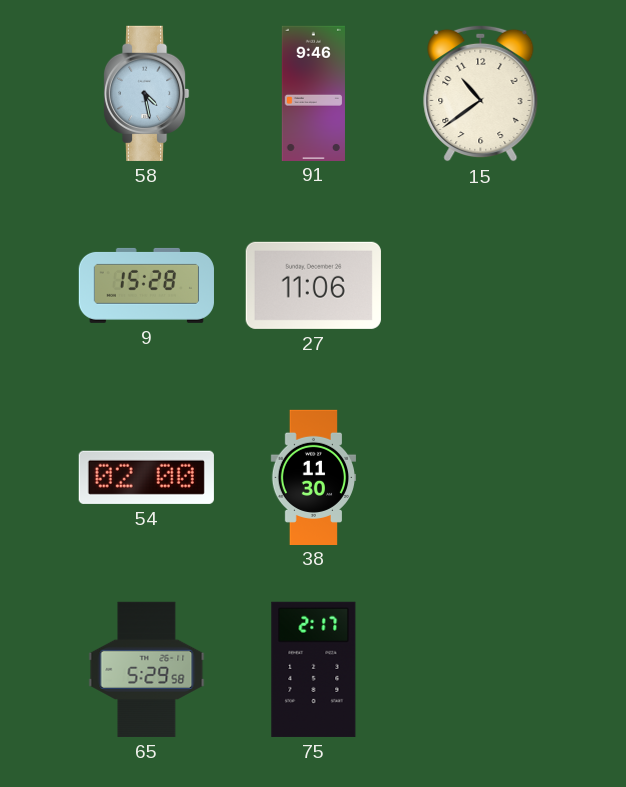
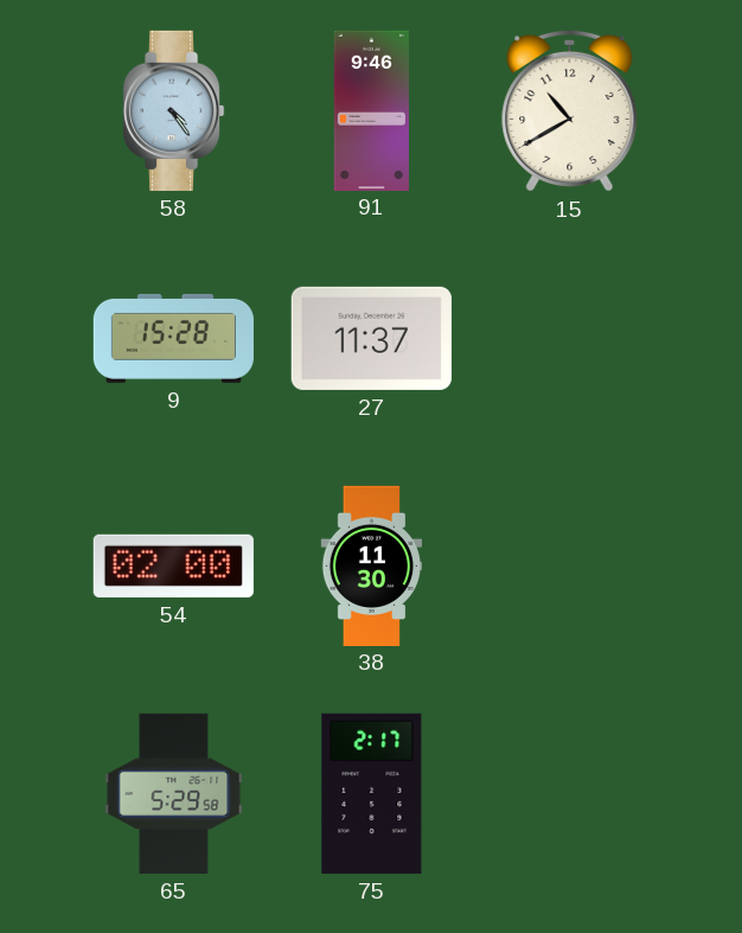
58: 4:28 -> 4:24
15: 10:39 -> 10:40
27: 11:06 -> 11:37
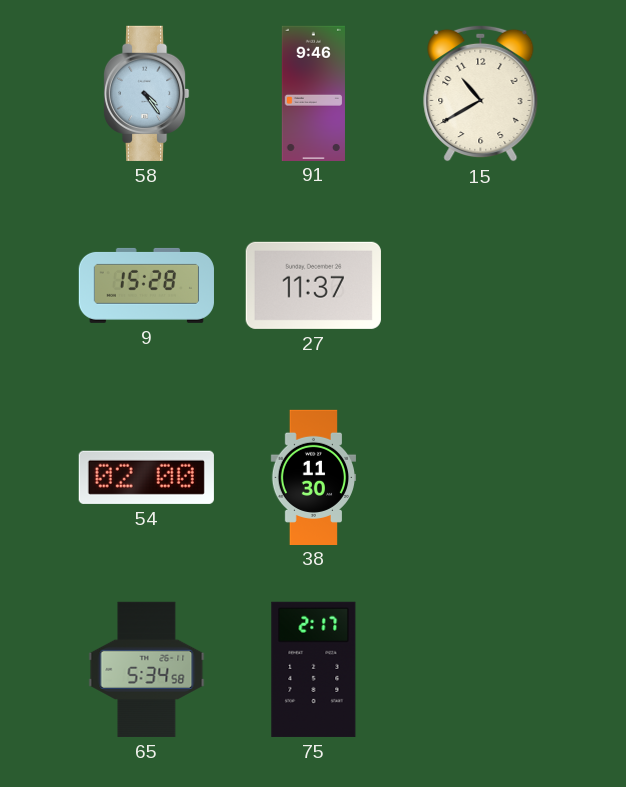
65: 5:29 -> 5:34
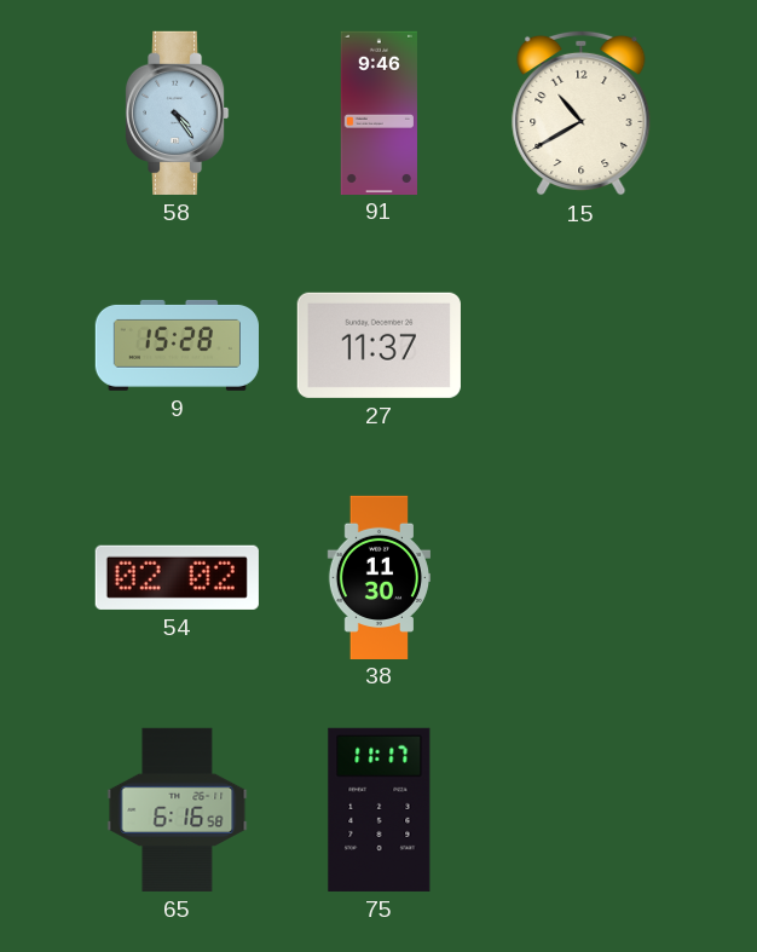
54: 02:00 -> 02:02
65: 5:34 -> 6:16
75: 2:17 -> 11:17
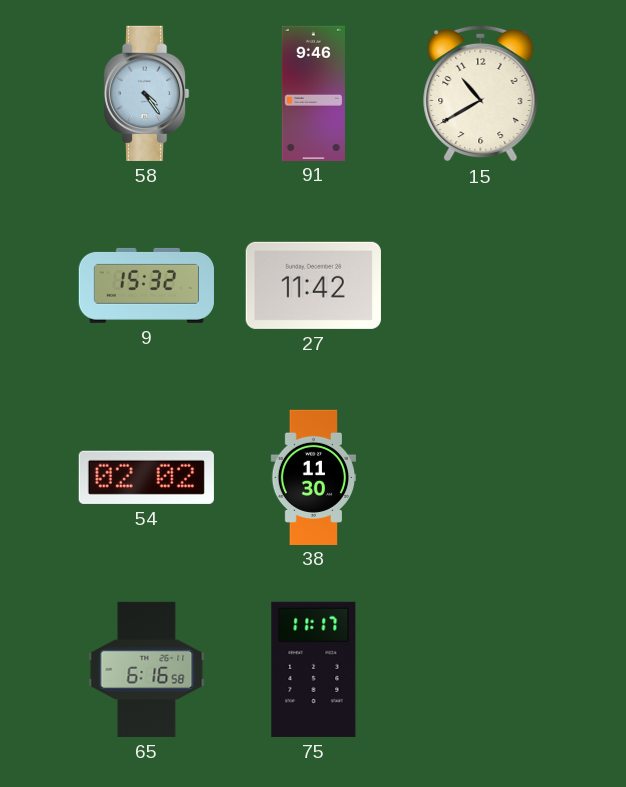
9: 15:28 -> 15:32
27: 11:37 -> 11:42
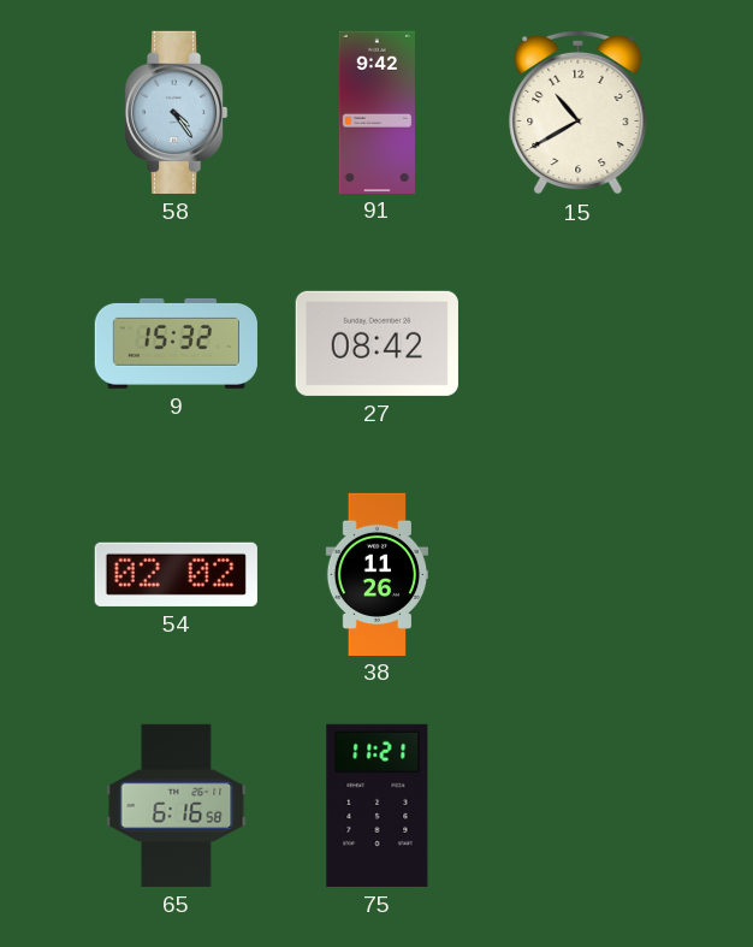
91: 9:46 -> 9:42
27: 11:42 -> 08:42
38: 11:30 -> 11:26
75: 11:17 -> 11:21
